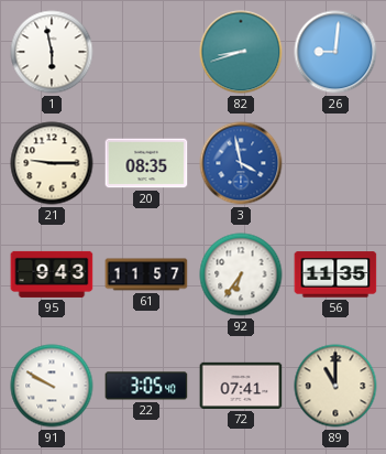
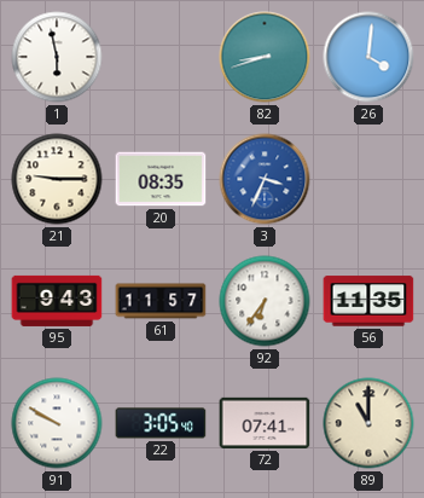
26: 9:01 -> 4:01
3: 3:58 -> 3:34
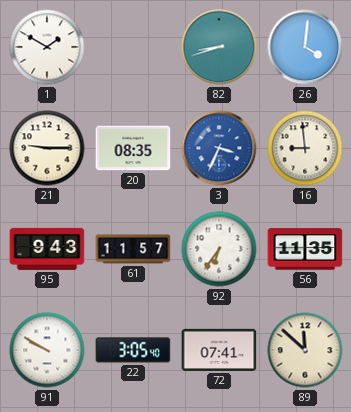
1: 5:58 -> 1:50
16: none -> 8:59
89: 11:00 -> 11:52
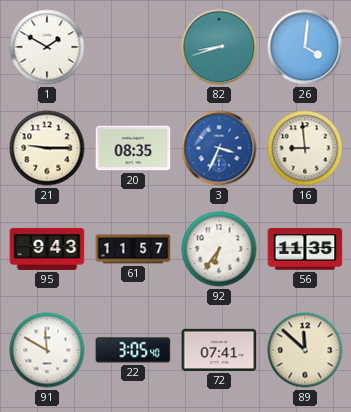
91: 9:50 -> 11:50
